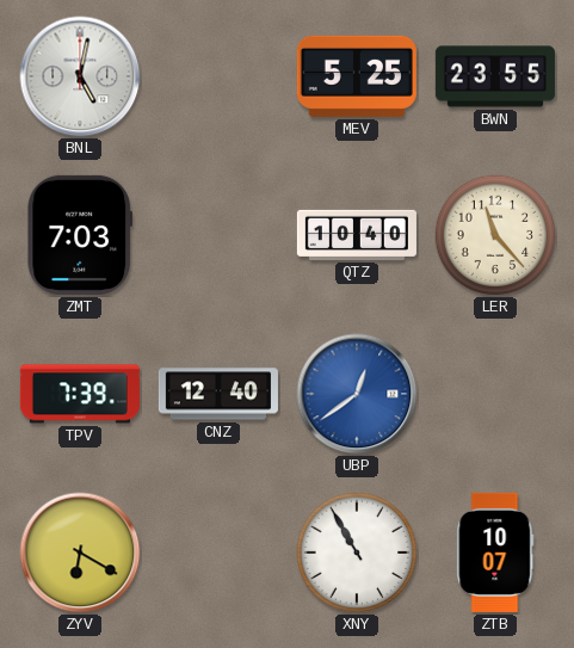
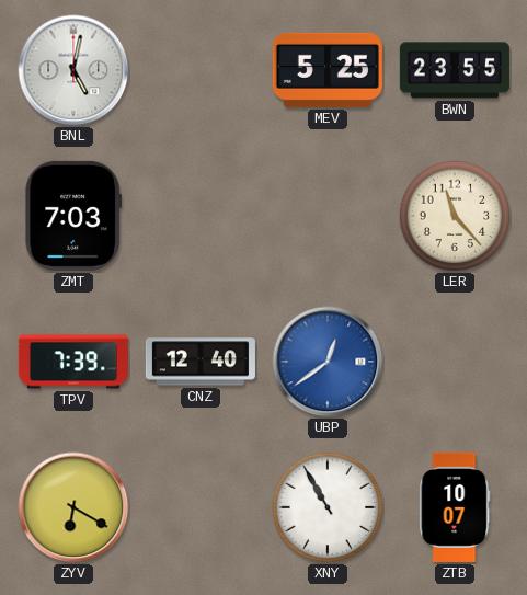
QTZ: 10:40 -> none
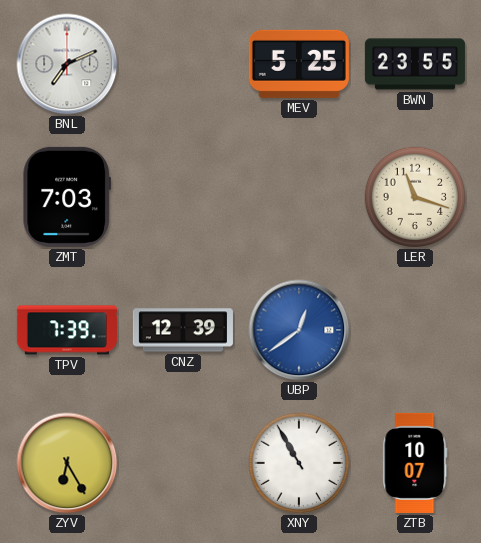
BNL: 5:02 -> 7:11
LER: 11:23 -> 11:18
CNZ: 12:40 -> 12:39
ZYV: 6:20 -> 6:25
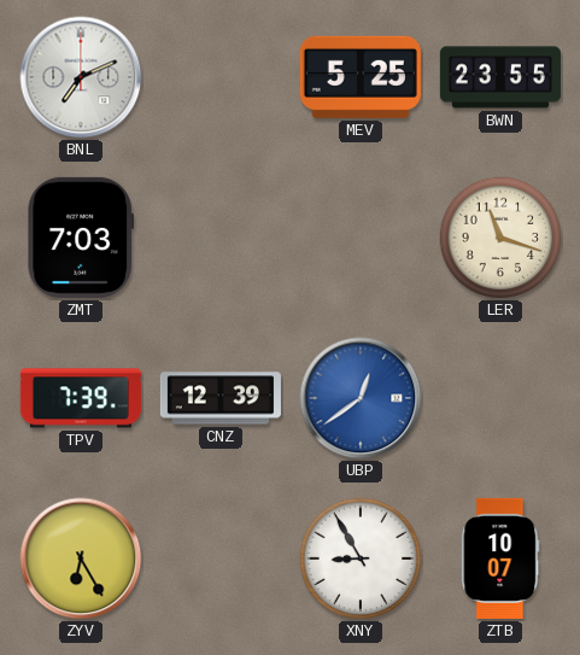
XNY: 10:55 -> 8:55
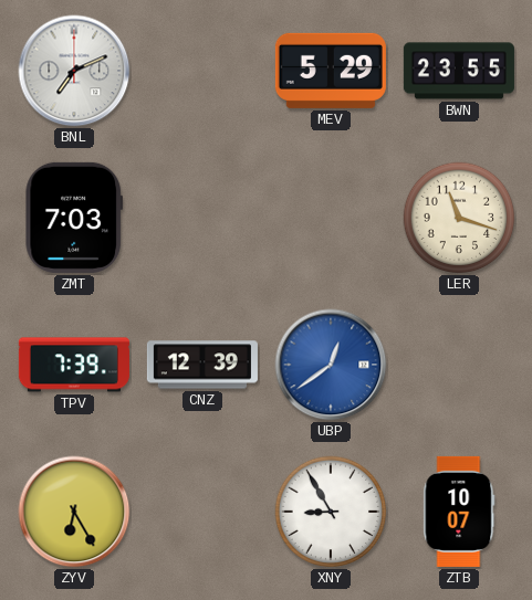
MEV: 5:25 -> 5:29
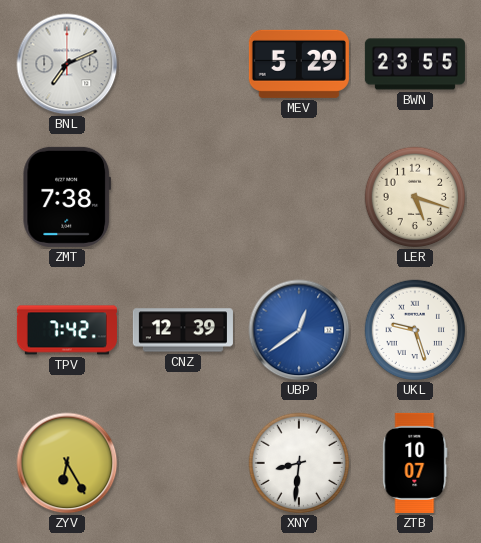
ZMT: 7:03 -> 7:38
LER: 11:18 -> 5:18
TPV: 7:39 -> 7:42
UKL: none -> 9:27
XNY: 8:55 -> 8:31
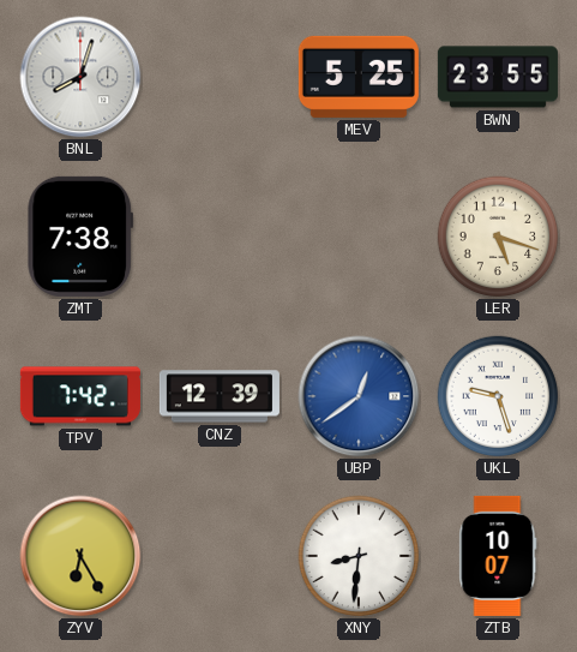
BNL: 7:11 -> 8:03
MEV: 5:29 -> 5:25
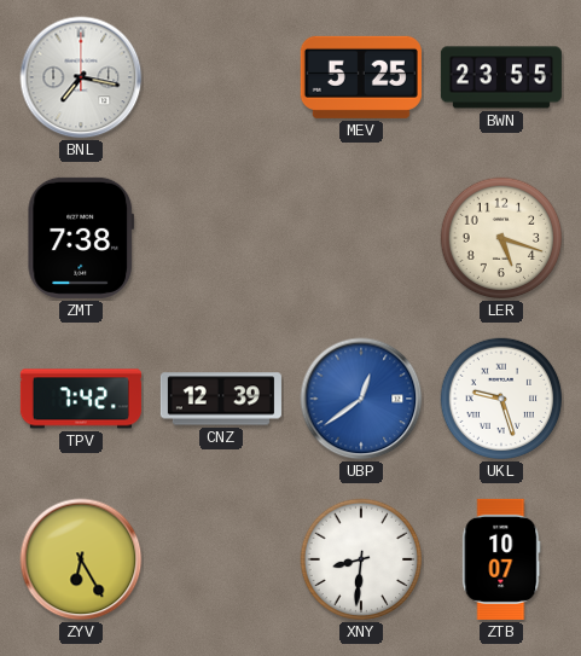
BNL: 8:03 -> 7:17
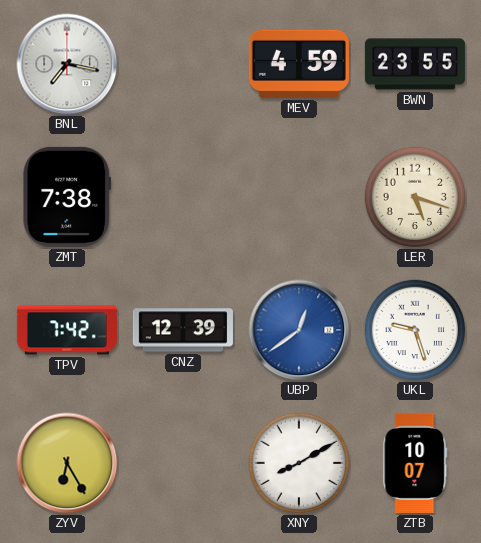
MEV: 5:25 -> 4:59
XNY: 8:31 -> 8:10
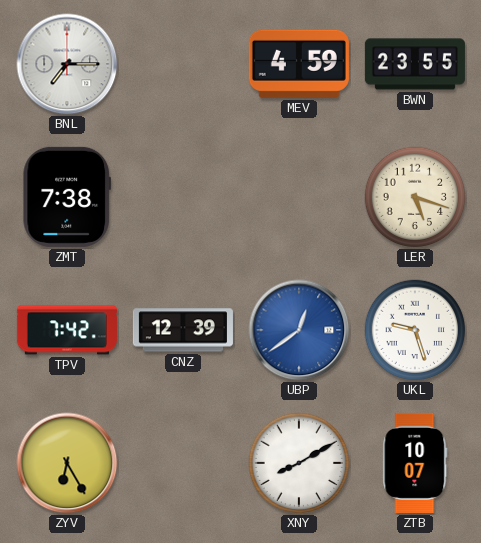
BNL: 7:17 -> 7:15
